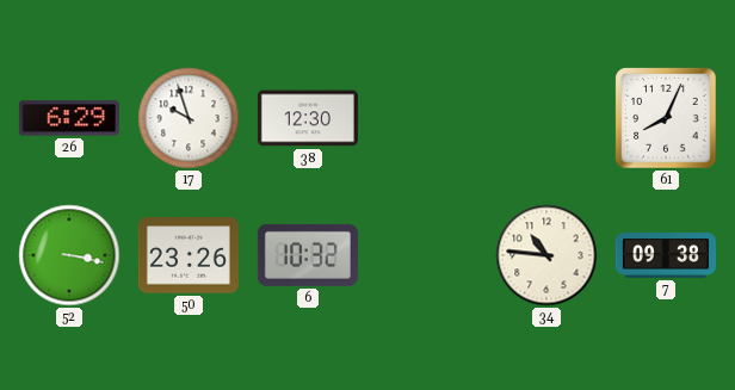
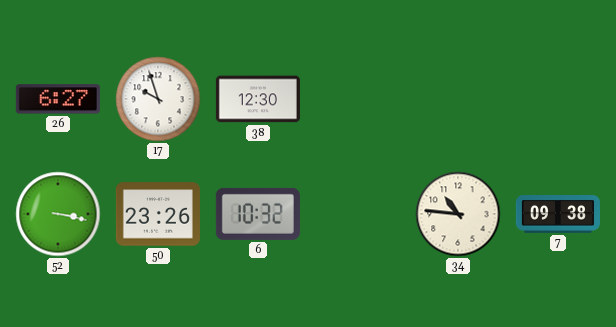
26: 6:29 -> 6:27
61: 8:04 -> none
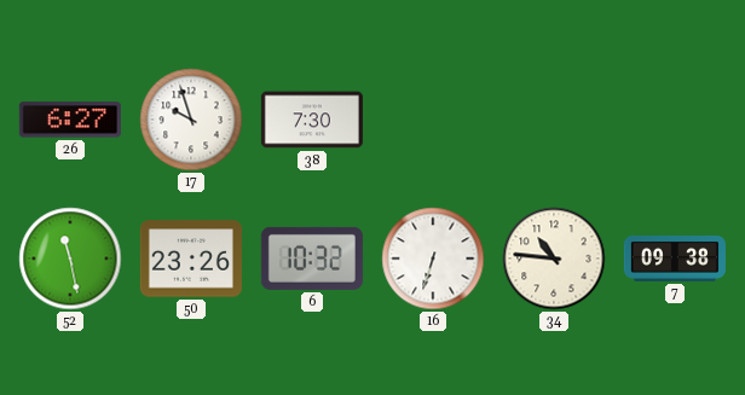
38: 12:30 -> 7:30
52: 3:17 -> 11:28
16: none -> 6:33
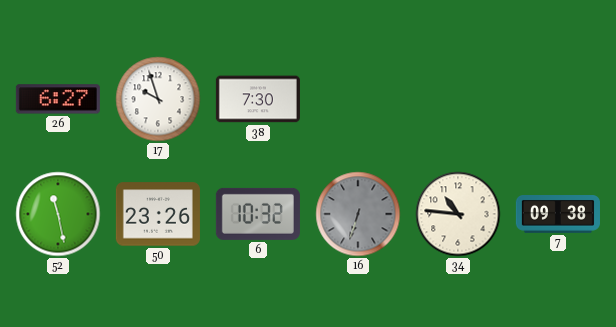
16 dial: white -> grey
